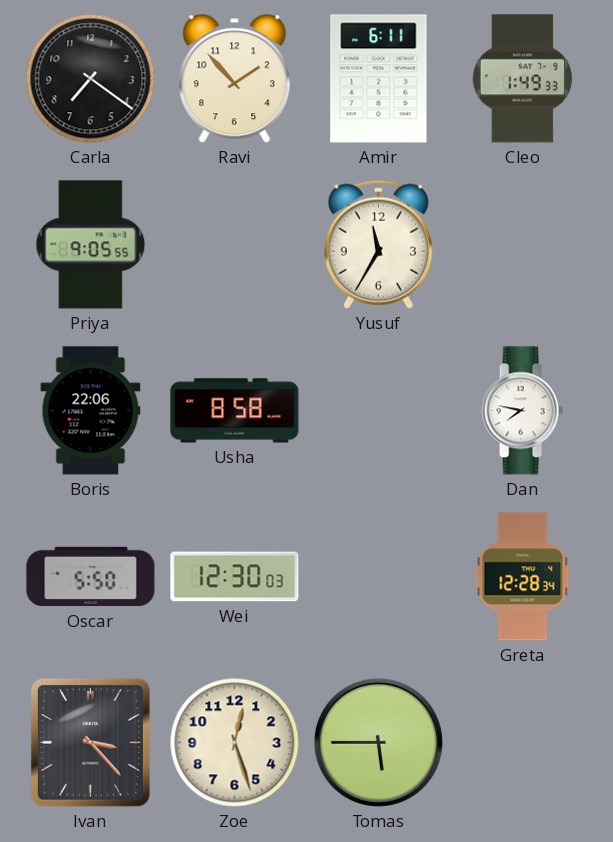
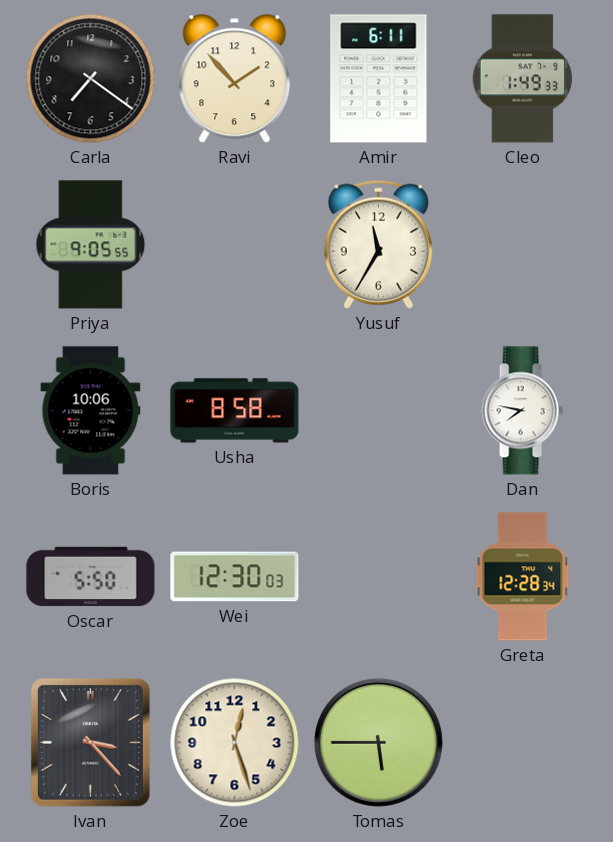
Boris: 22:06 -> 10:06
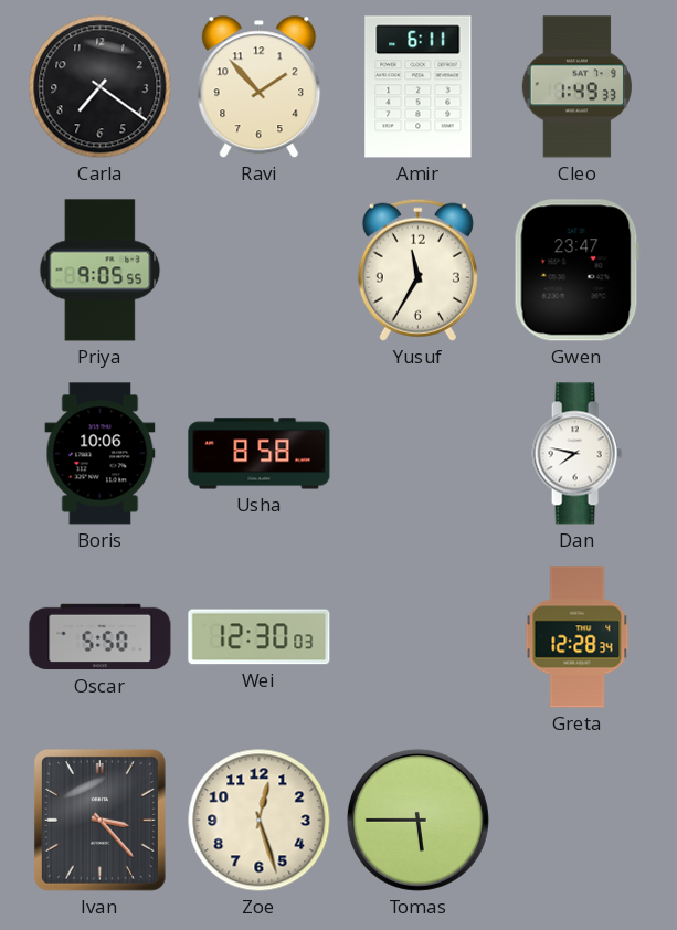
Gwen: none -> 23:47
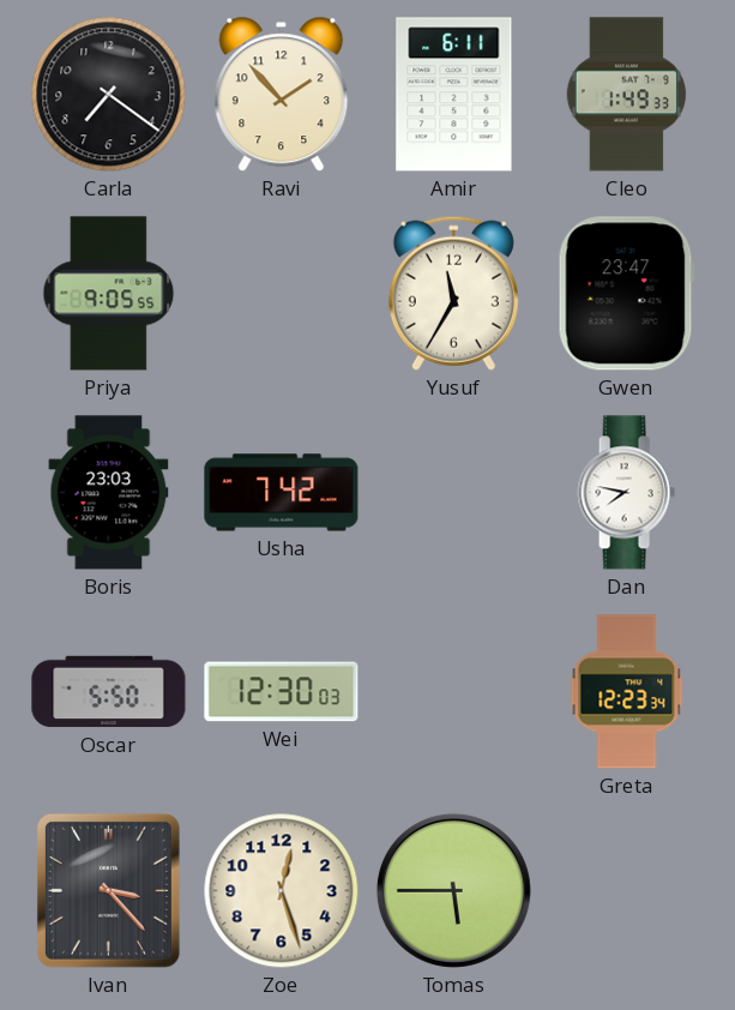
Boris: 10:06 -> 23:03
Usha: 8:58 -> 7:42
Greta: 12:28 -> 12:23
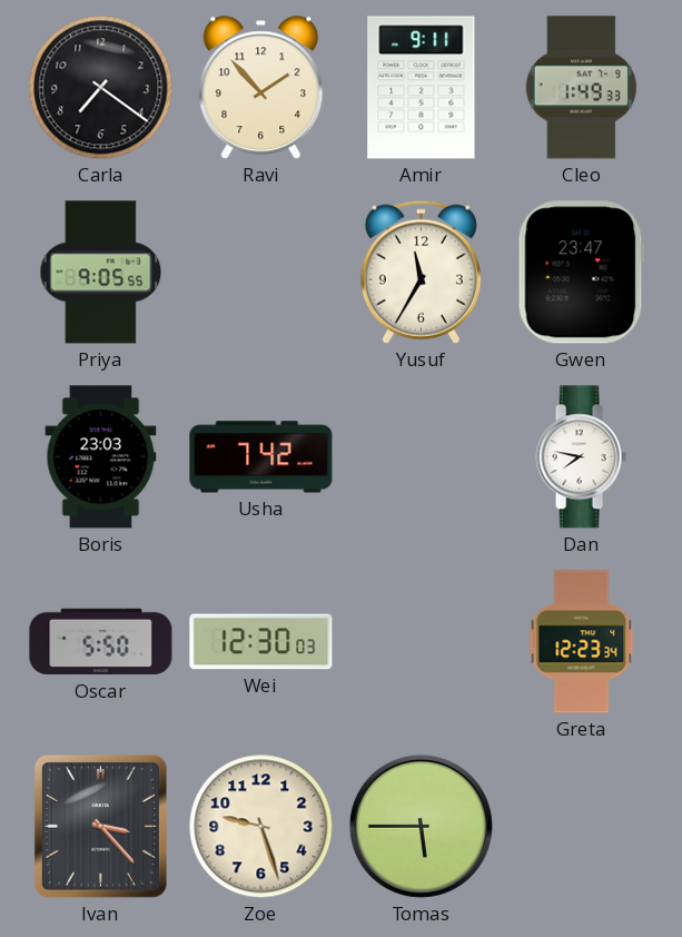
Amir: 6:11 -> 9:11
Zoe: 12:27 -> 9:27
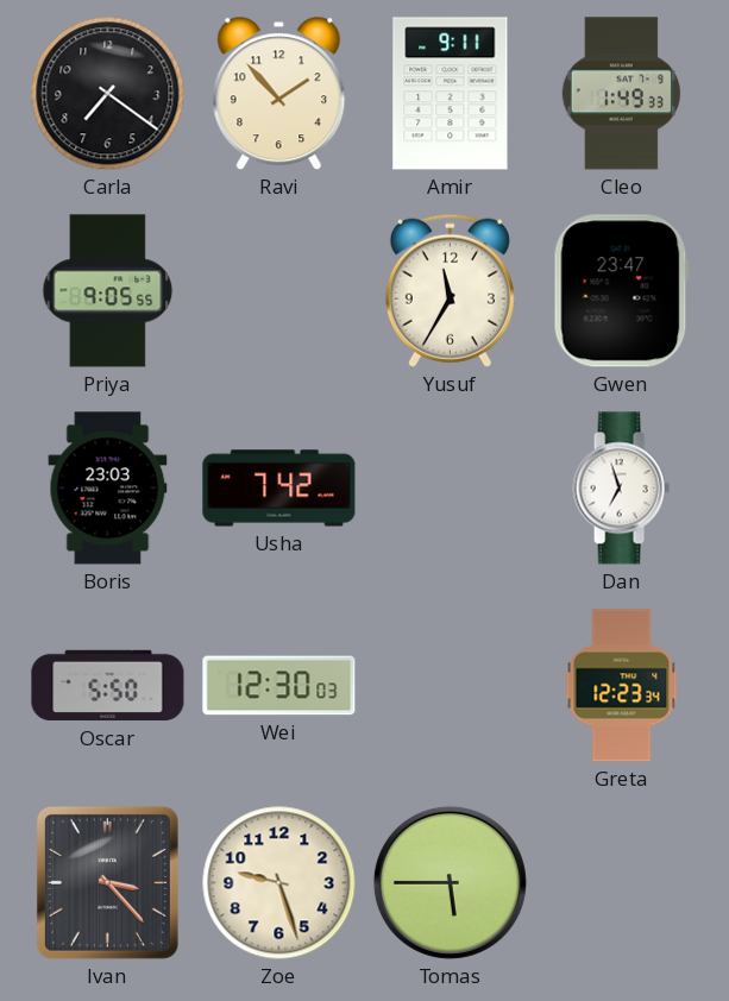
Dan: 7:47 -> 6:57
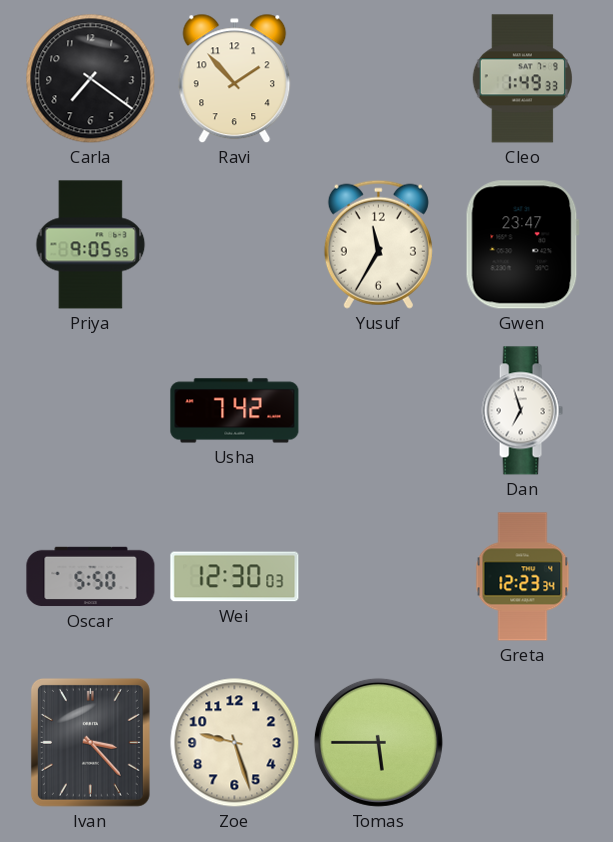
Amir: 9:11 -> none
Boris: 23:03 -> none
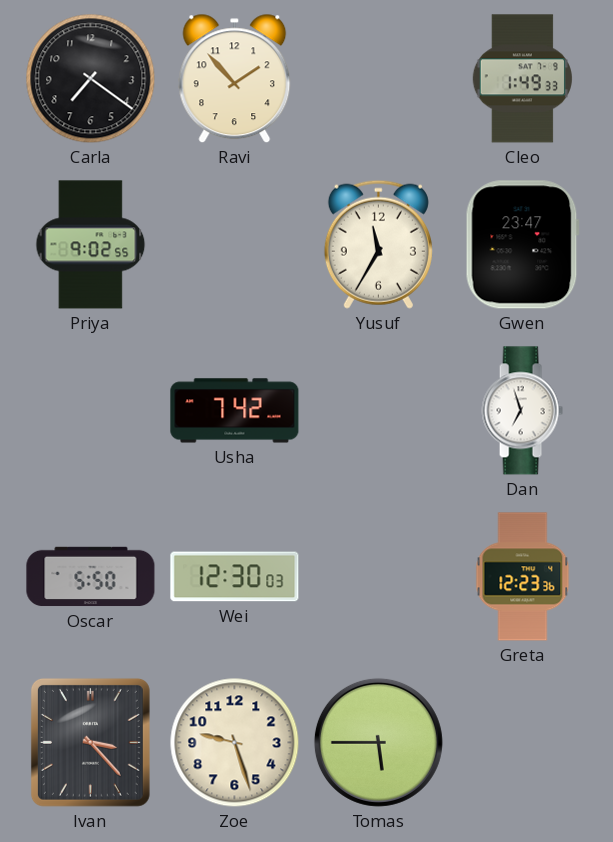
Priya: 9:05 -> 9:02
Greta: 12:23:34 -> 12:23:36
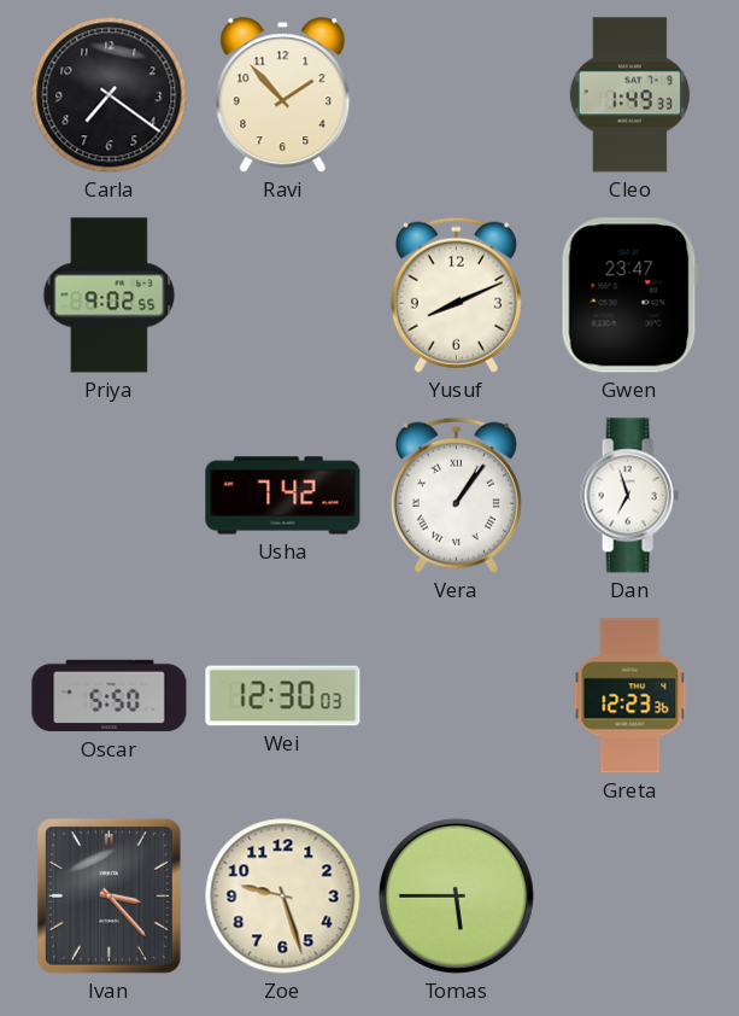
Yusuf: 11:35 -> 8:11
Vera: none -> 1:06
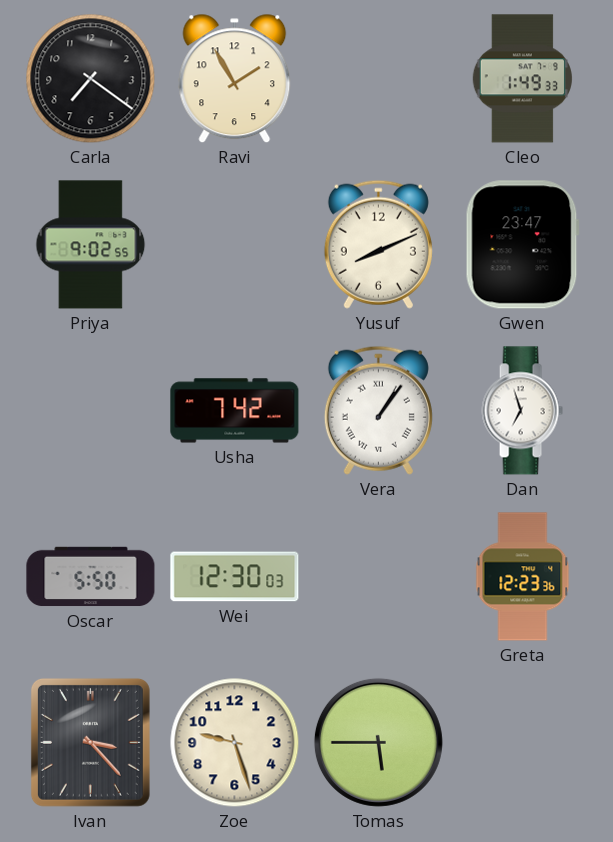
Ravi: 1:53 -> 1:55
